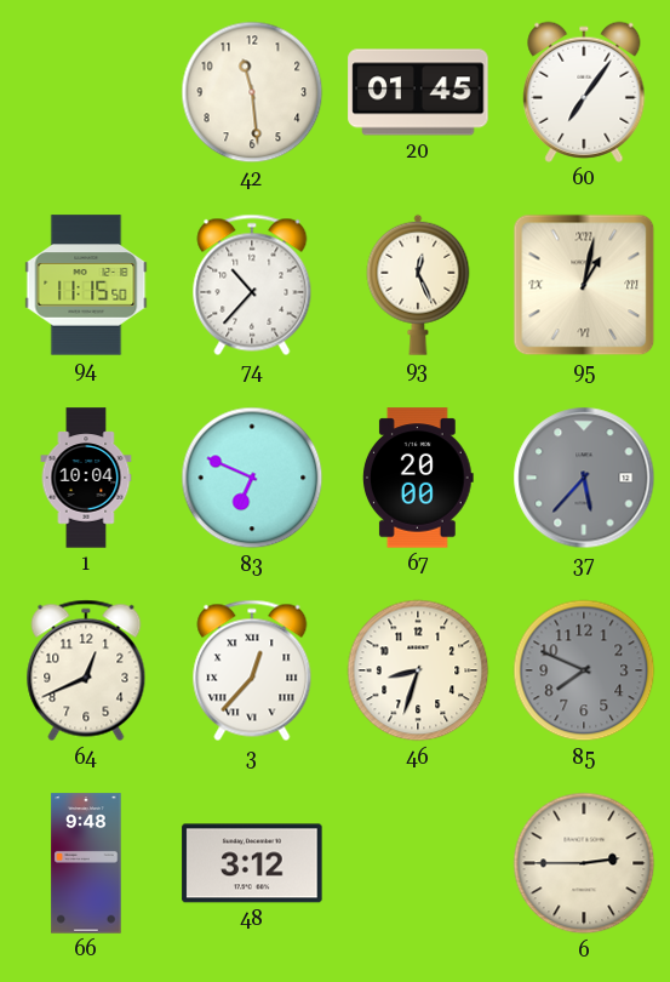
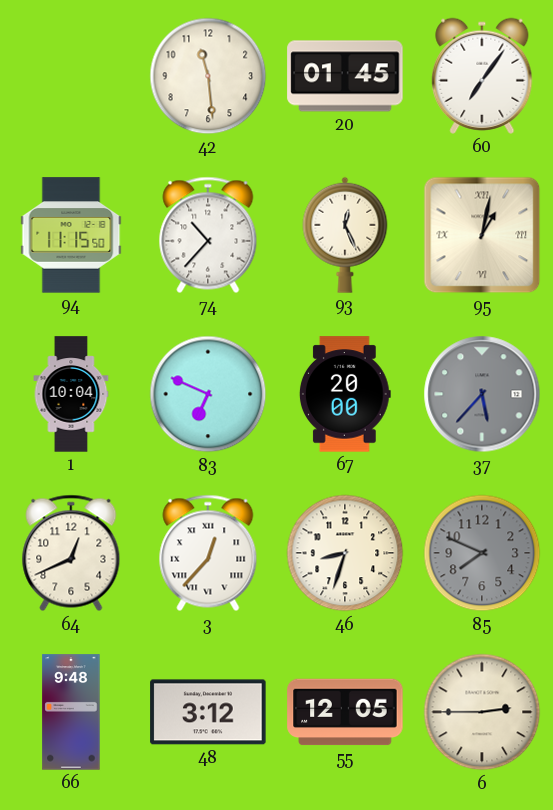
55: none -> 12:05
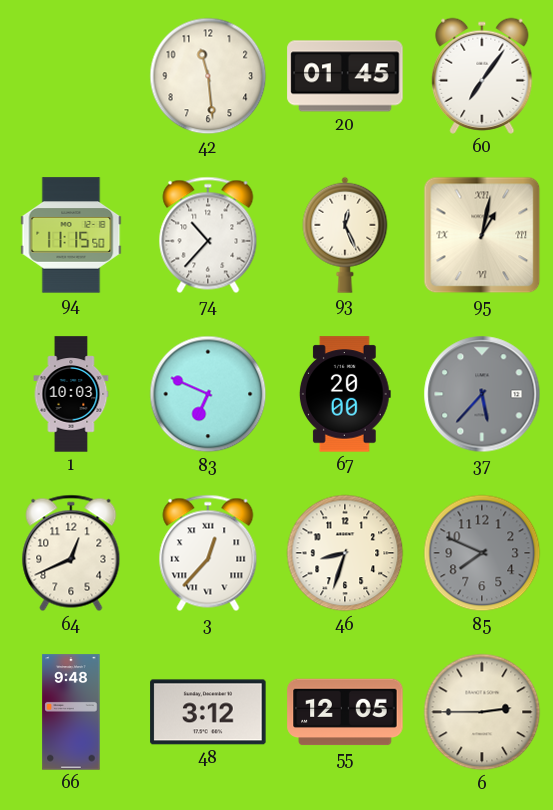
1: 10:04 -> 10:03
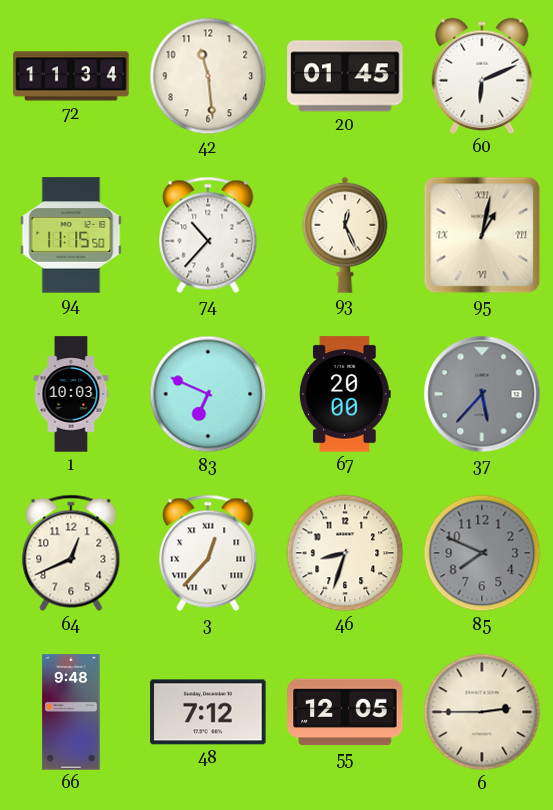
72: none -> 11:34
60: 7:06 -> 6:11
48: 3:12 -> 7:12
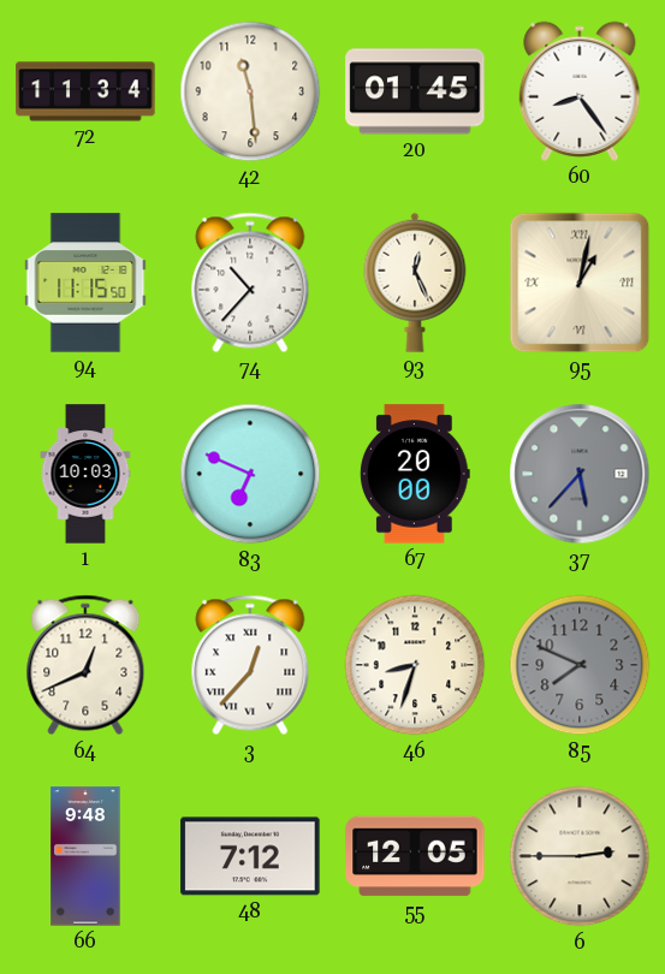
60: 6:11 -> 8:24
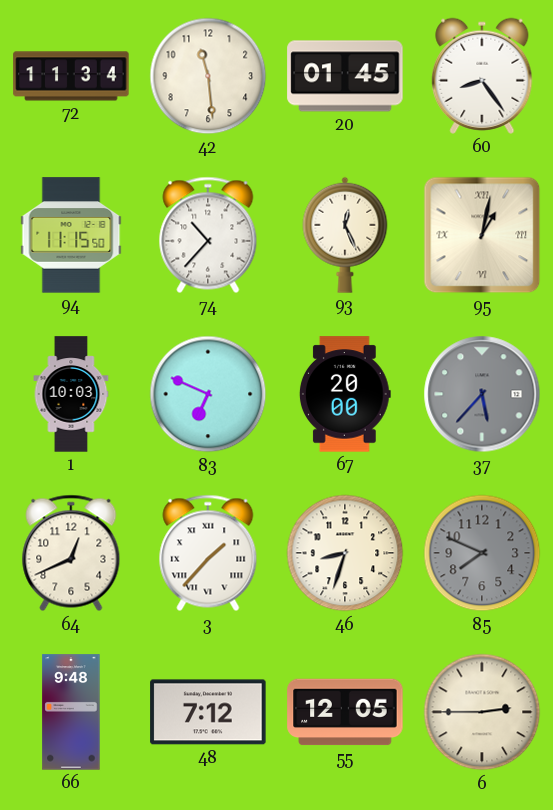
3: 12:37 -> 1:37
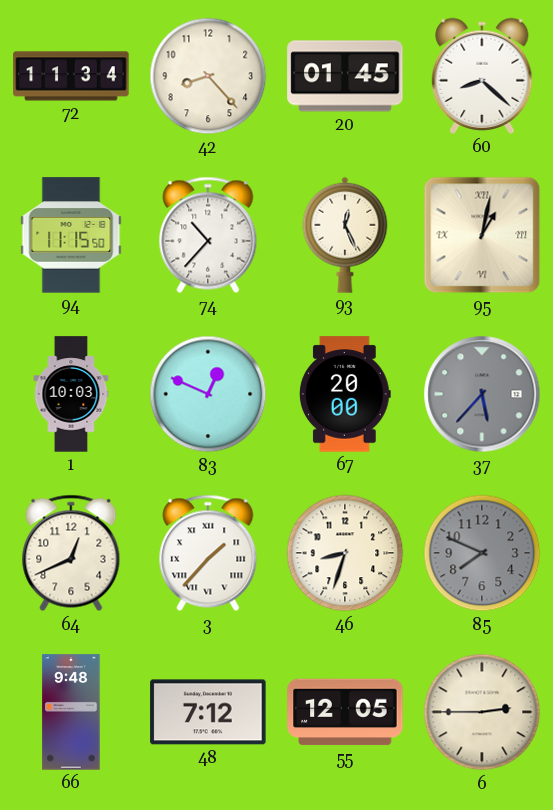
42: 11:29 -> 8:23
60: 8:24 -> 8:22
83: 6:49 -> 12:49
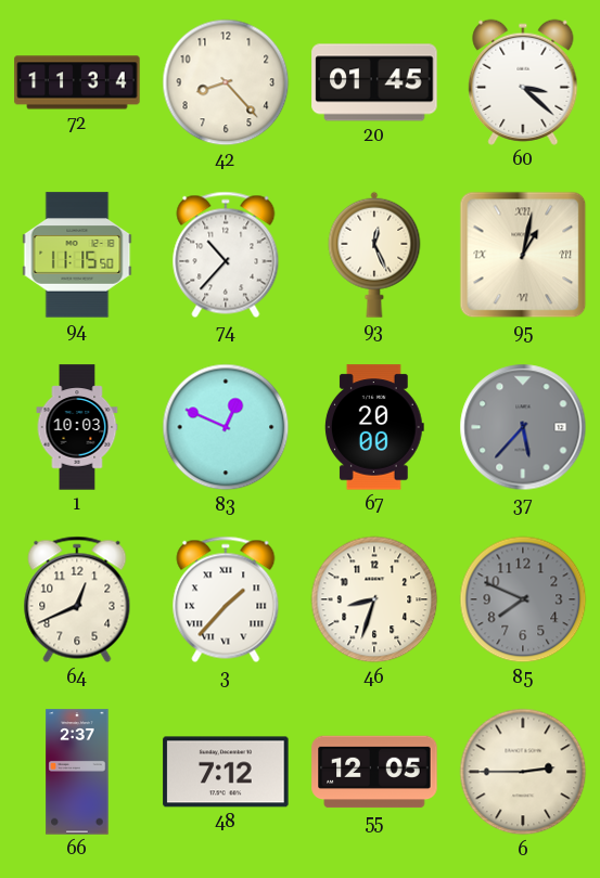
60: 8:22 -> 3:22
66: 9:48 -> 2:37
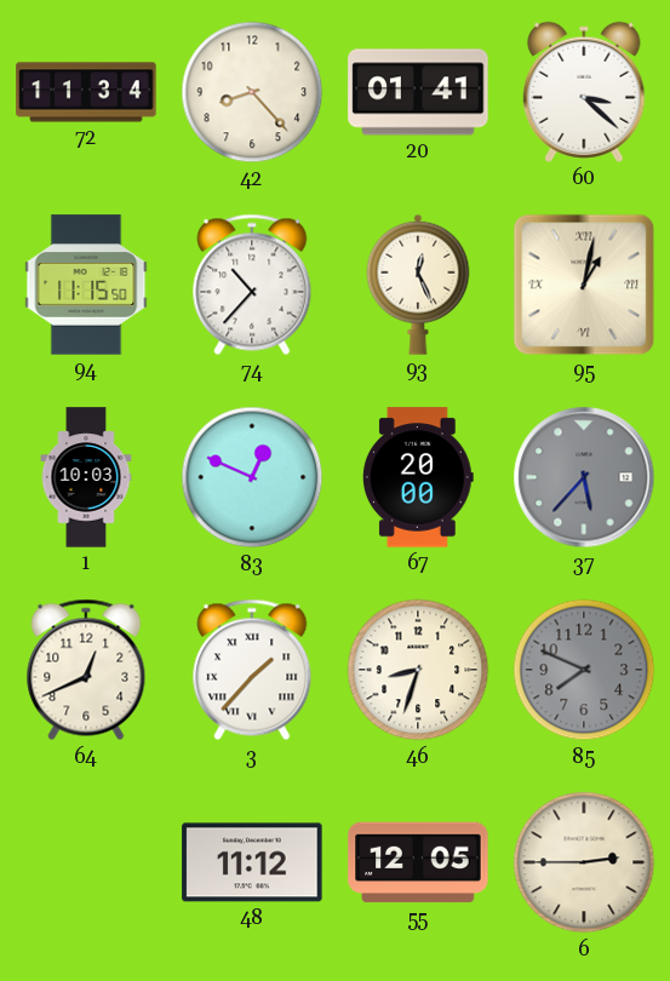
20: 01:45 -> 01:41
66: 2:37 -> none
48: 7:12 -> 11:12
